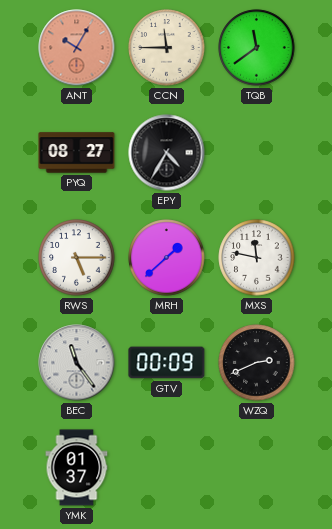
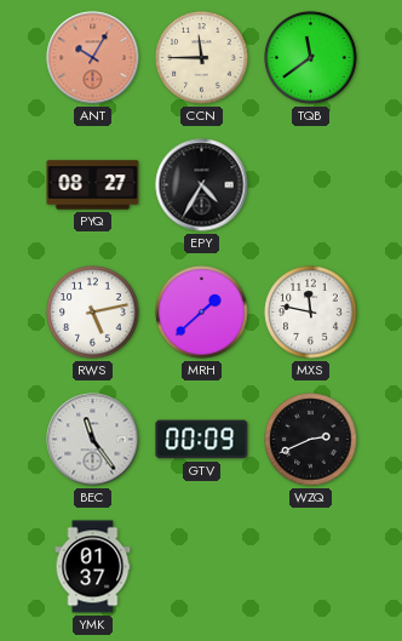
RWS: 5:15 -> 5:13
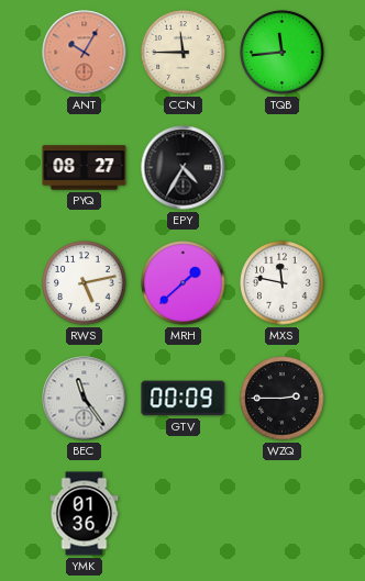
TQB: 11:39 -> 11:44
WZQ: 2:41 -> 2:45
YMK: 01:37 -> 01:36
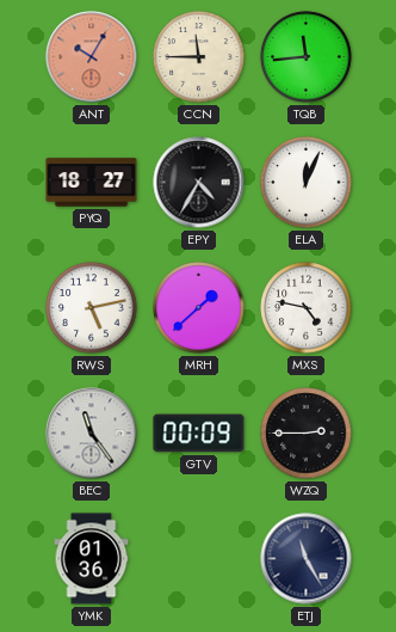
PYQ: 08:27 -> 18:27
ELA: none -> 12:04
MXS: 11:47 -> 4:47
ETJ: none -> 11:25
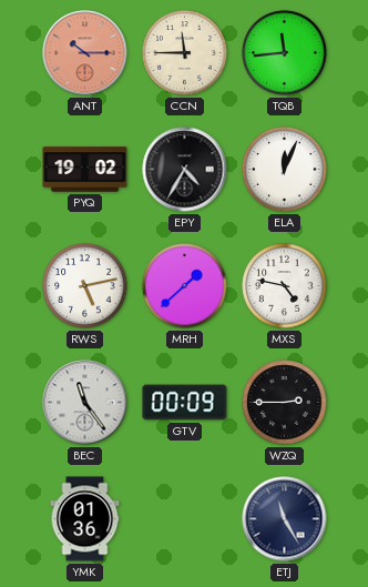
ANT: 10:05 -> 10:15
PYQ: 18:27 -> 19:02
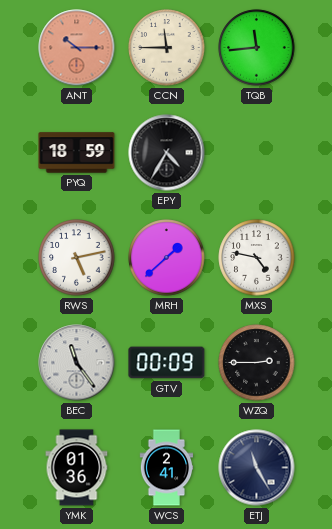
PYQ: 19:02 -> 18:59
ELA: 12:04 -> none
WCS: none -> 2:41
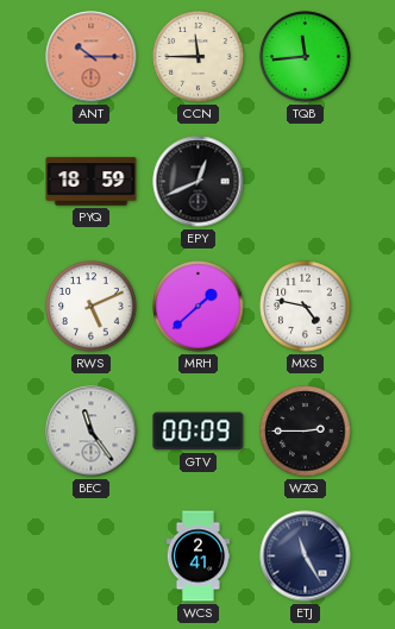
EPY: 4:35 -> 12:41
RWS: 5:13 -> 5:11
YMK: 01:36 -> none
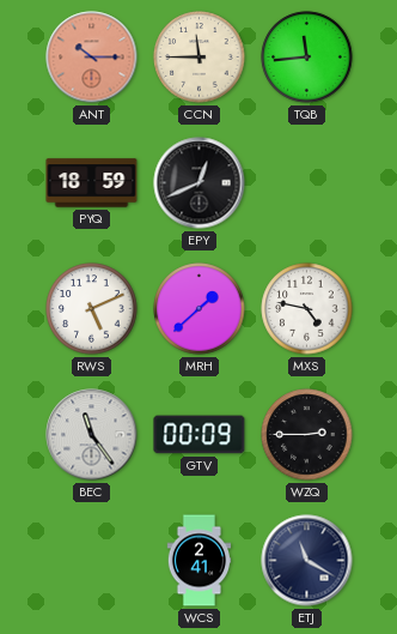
ETJ: 11:25 -> 11:20
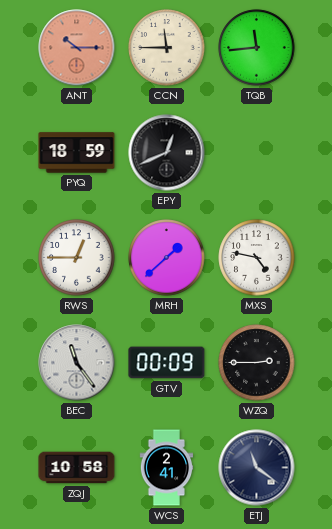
RWS: 5:11 -> 12:45
ZQJ: none -> 10:58
ETJ: 11:20 -> 11:21
